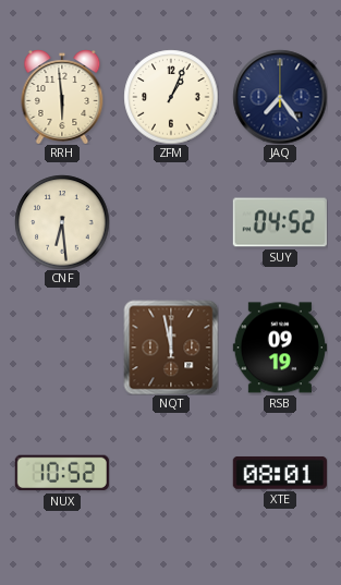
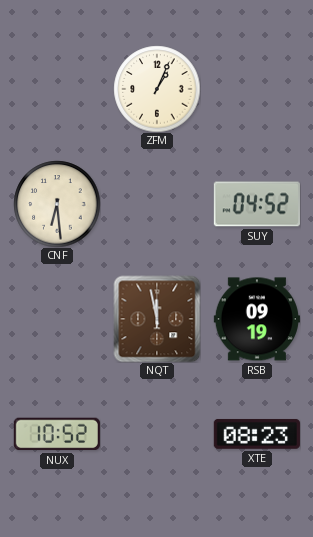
RRH: 5:59 -> none
JAQ: 7:24 -> none
XTE: 08:01 -> 08:23
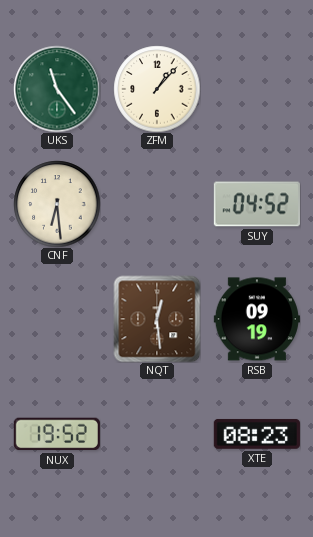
UKS: none -> 11:24
ZFM: 1:04 -> 1:07
NQT: 11:58 -> 12:29
NUX: 10:52 -> 19:52
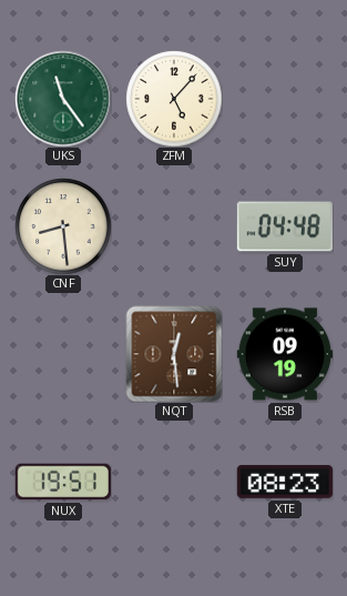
ZFM: 1:07 -> 5:07
CNF: 6:29 -> 8:29
SUY: 04:52 -> 04:48
NUX: 19:52 -> 19:51
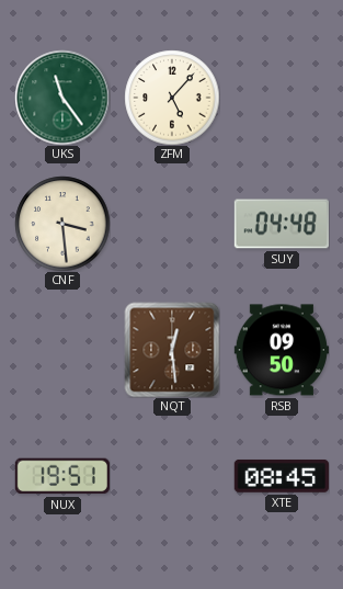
CNF: 8:29 -> 3:29
RSB: 09:19 -> 09:50
XTE: 08:23 -> 08:45
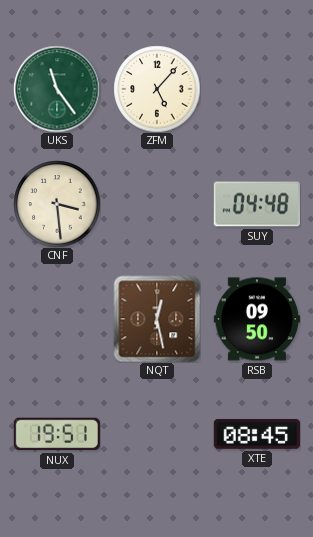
NQT: 12:29 -> 12:28
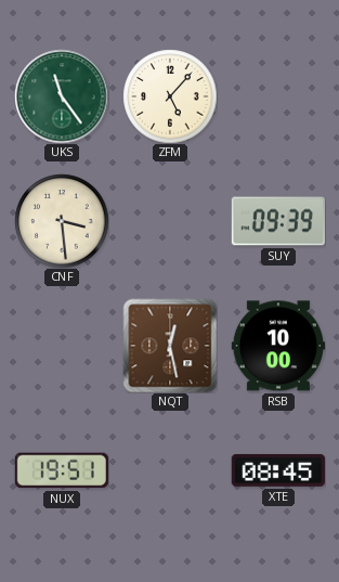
SUY: 04:48 -> 09:39
RSB: 09:50 -> 10:00
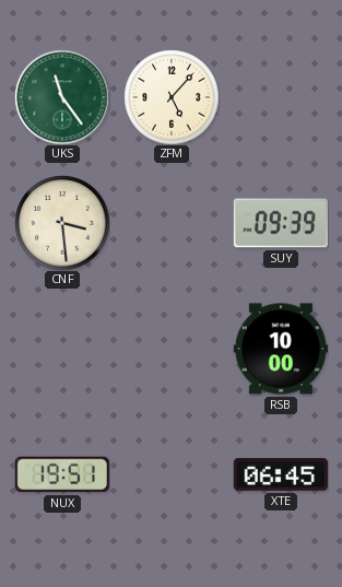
NQT: 12:28 -> none
XTE: 08:45 -> 06:45
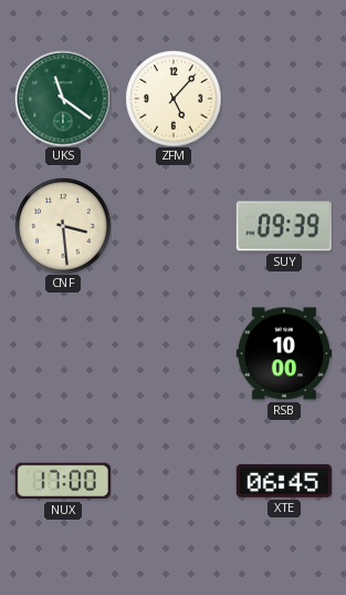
UKS: 11:24 -> 11:21
NUX: 19:51 -> 17:00
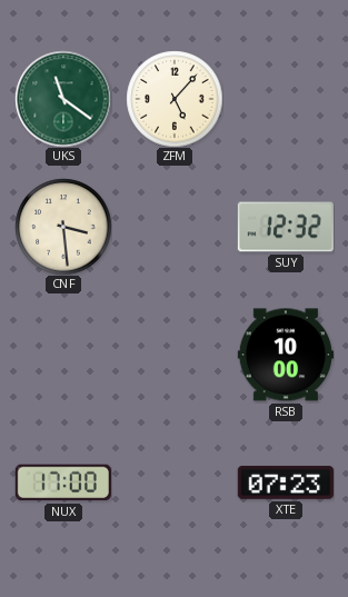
SUY: 09:39 -> 12:32
XTE: 06:45 -> 07:23
